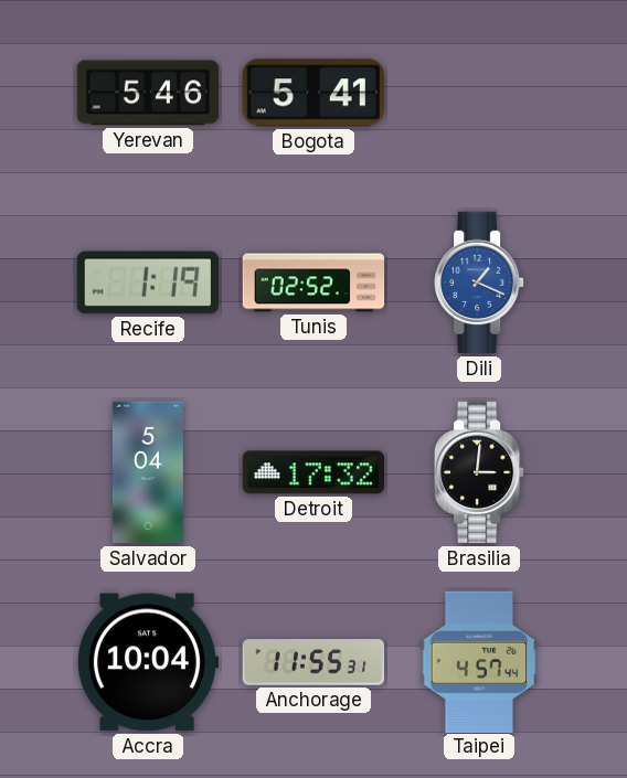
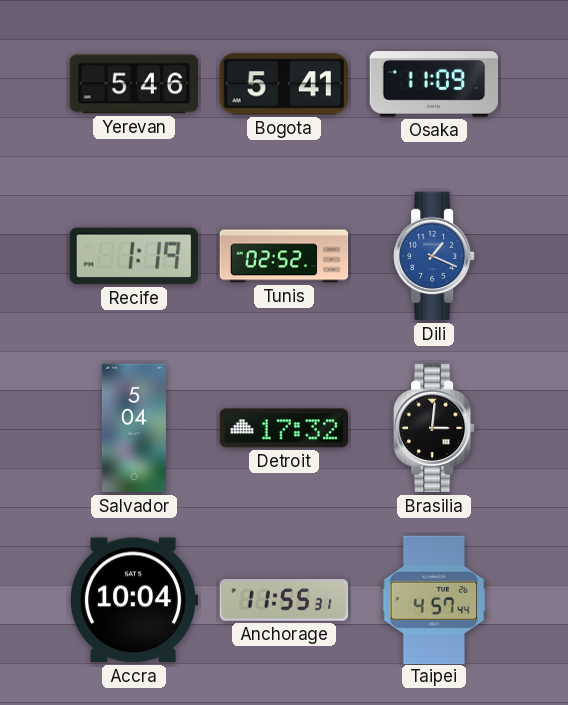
Osaka: none -> 11:09
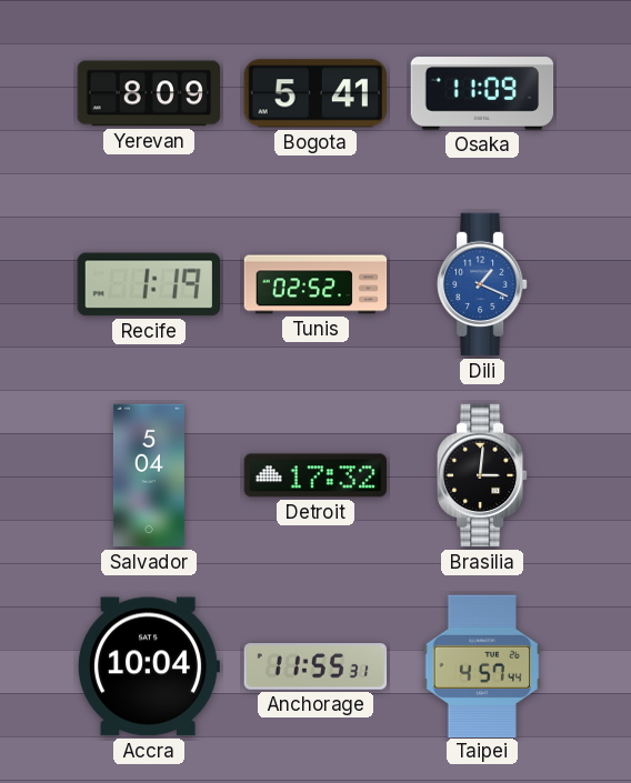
Yerevan: 5:46 -> 8:09
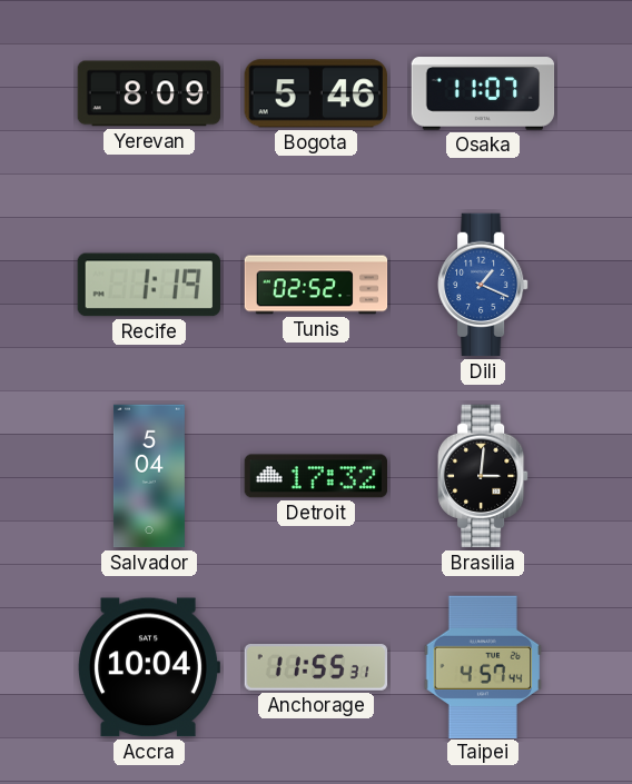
Bogota: 5:41 -> 5:46
Osaka: 11:09 -> 11:07
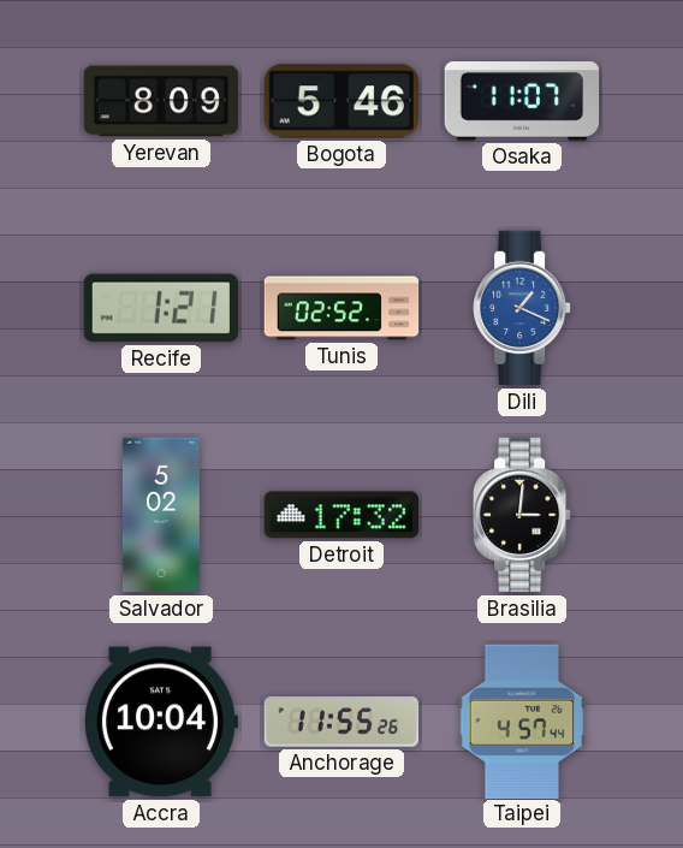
Recife: 1:19 -> 1:21
Salvador: 5:04 -> 5:02
Anchorage: 11:55:31 -> 11:55:26
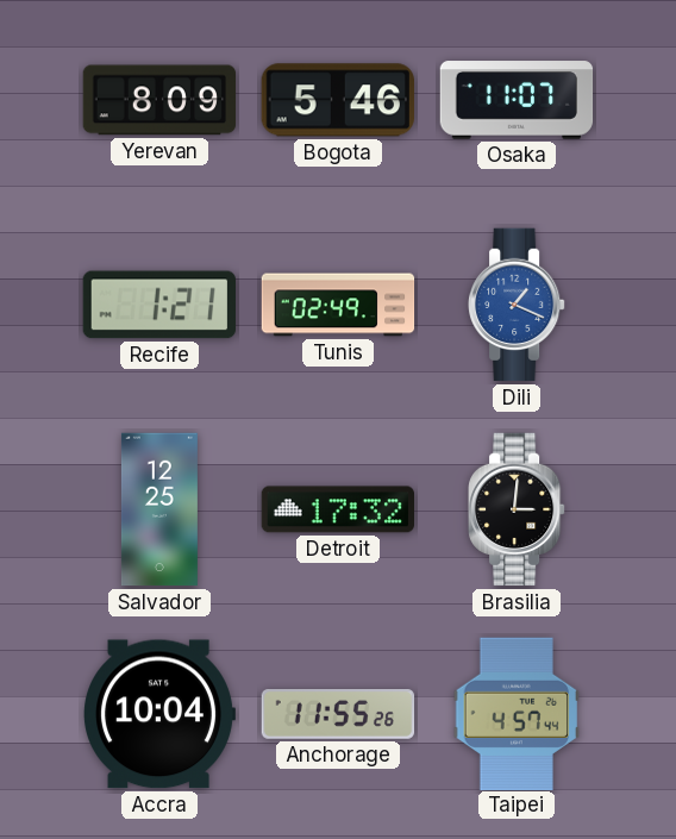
Tunis: 02:52 -> 02:49
Salvador: 5:02 -> 12:25
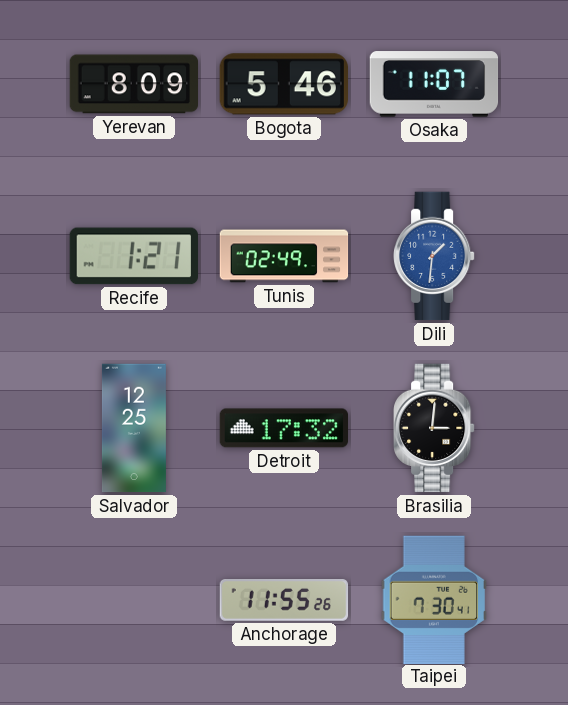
Dili: 1:19 -> 1:31
Accra: 10:04 -> none
Taipei: 4:57 -> 7:30
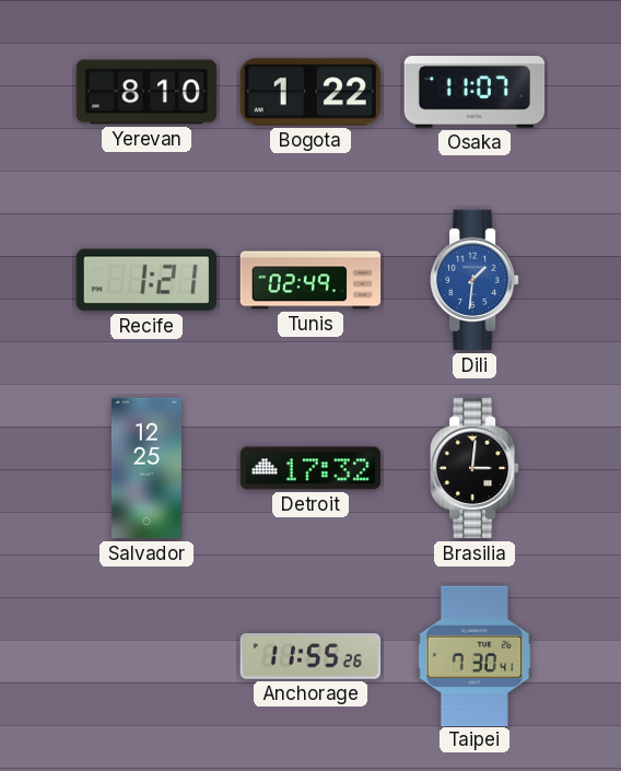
Yerevan: 8:09 -> 8:10
Bogota: 5:46 -> 1:22
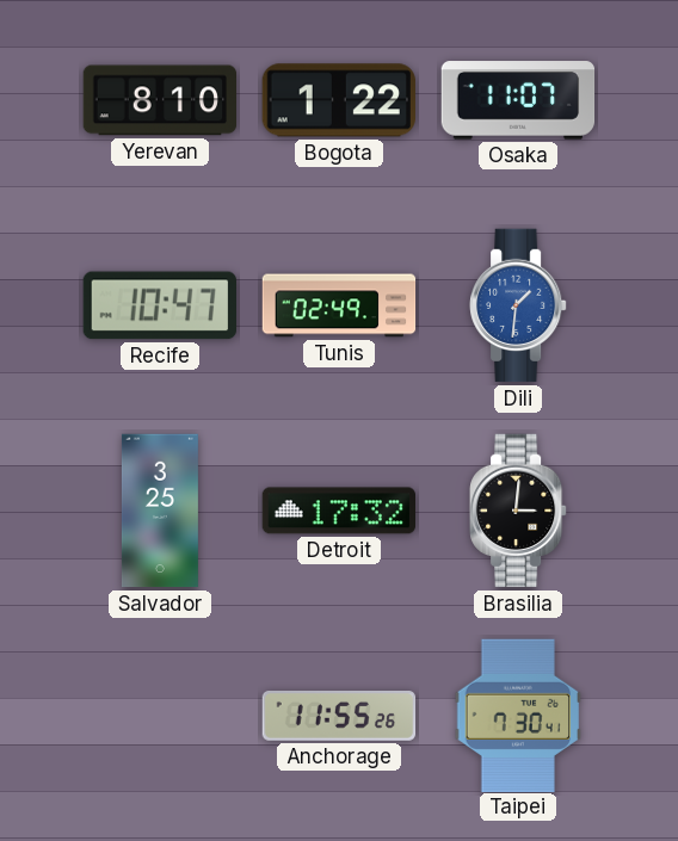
Recife: 1:21 -> 10:47
Salvador: 12:25 -> 3:25
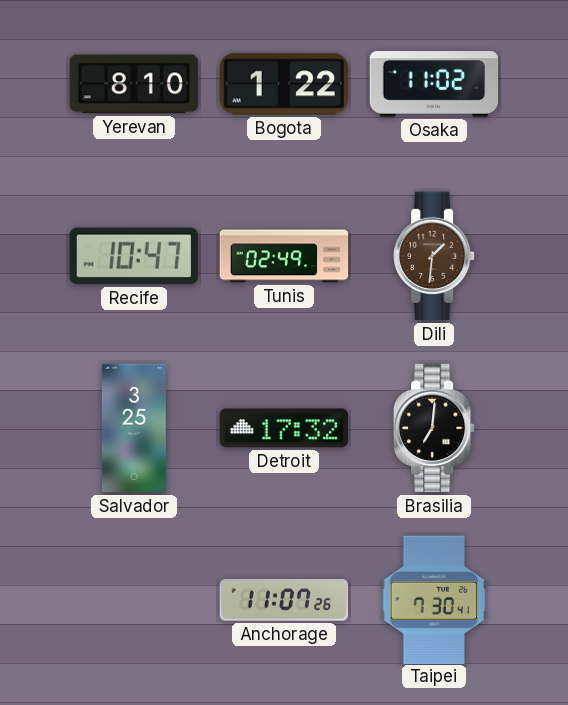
Osaka: 11:07 -> 11:02
Dili dial: blue -> brown
Brasilia: 3:01 -> 7:01
Anchorage: 11:55 -> 11:07
